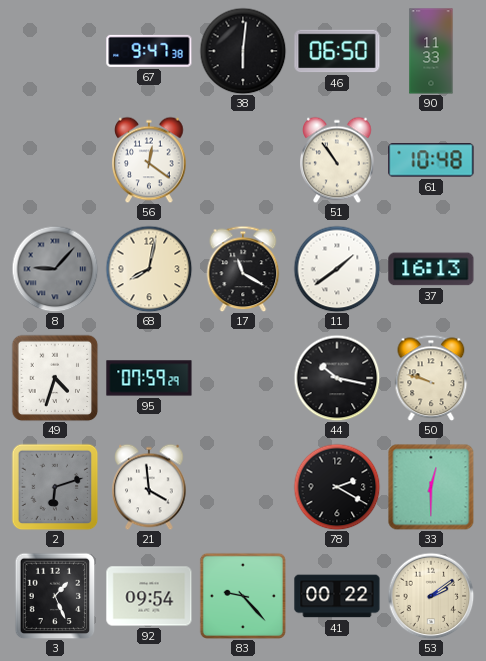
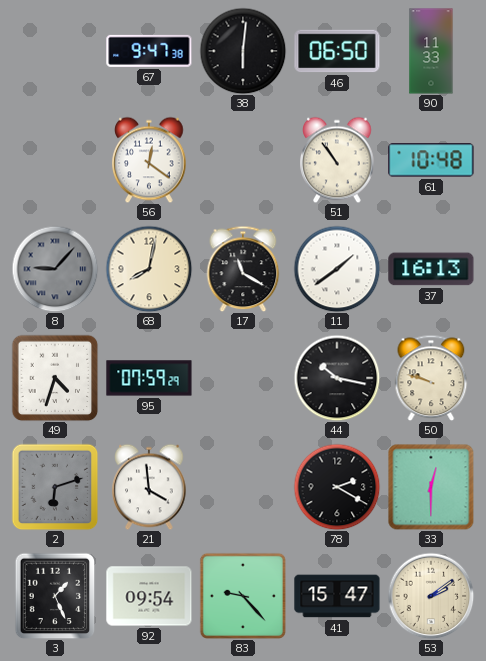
41: 00:22 -> 15:47
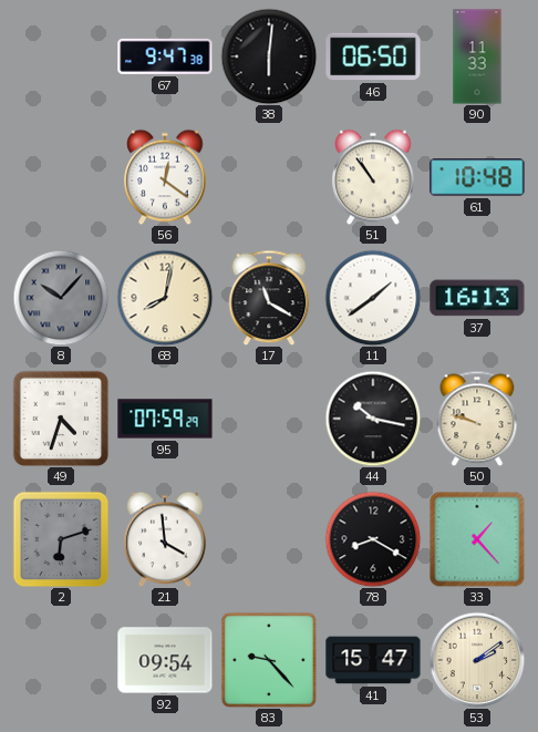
8: 9:07 -> 10:07
78: 2:20 -> 8:20
33: 12:30 -> 1:23
3: 1:26 -> none
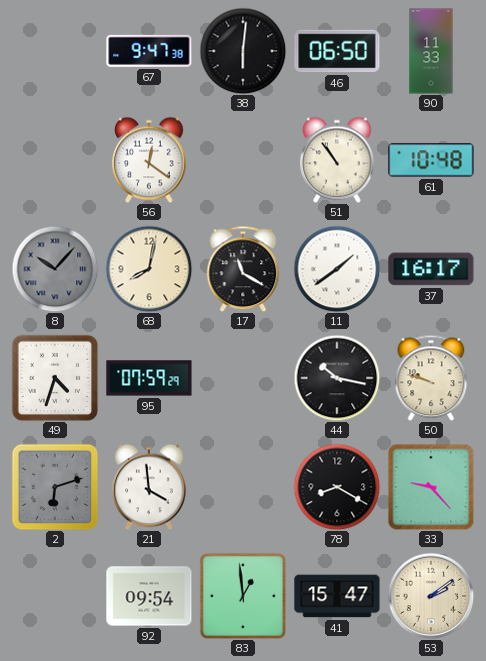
37: 16:13 -> 16:17
33: 1:23 -> 9:23
83: 9:23 -> 12:59
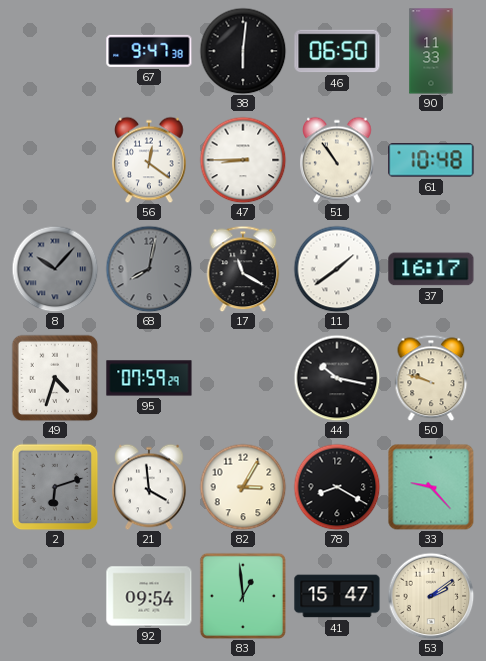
47: none -> 8:45
68 dial: cream -> grey
82: none -> 3:05
